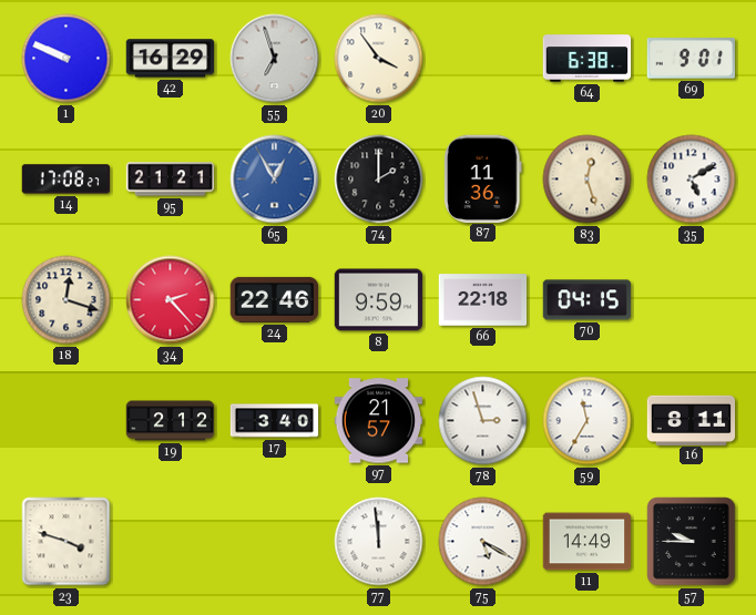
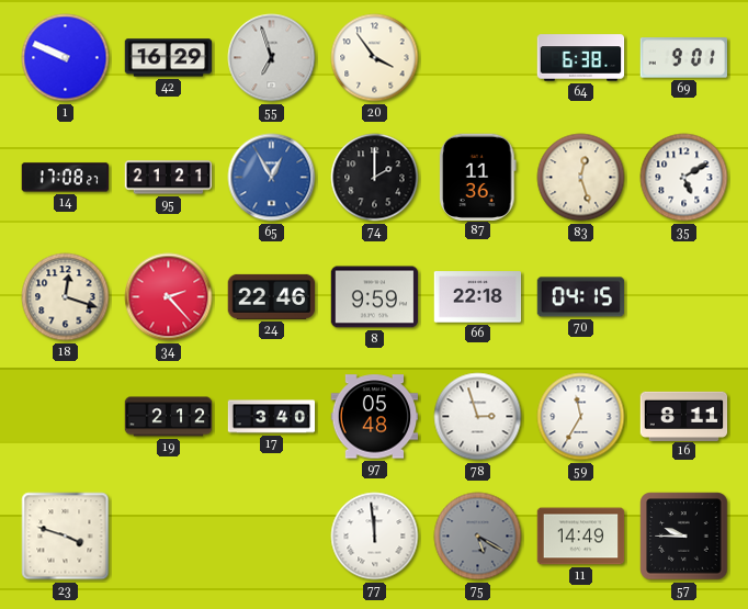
97: 21:57 -> 05:48
75 dial: white -> grey
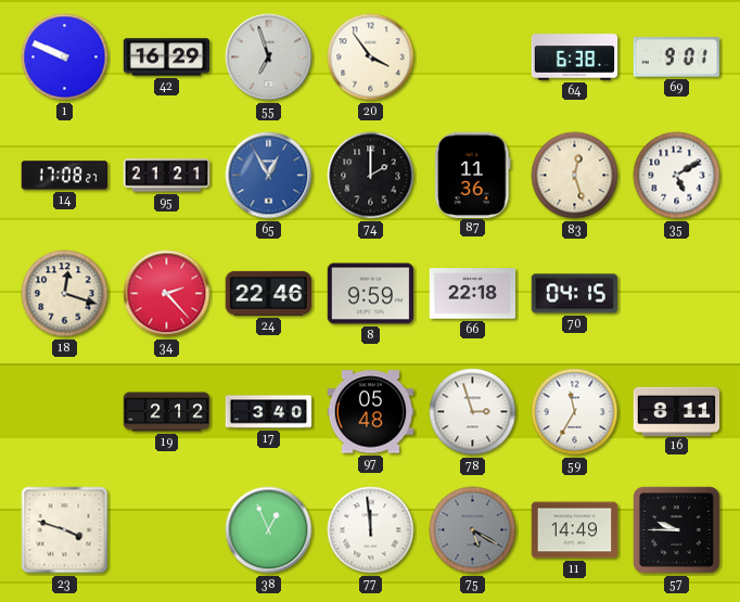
38: none -> 12:56
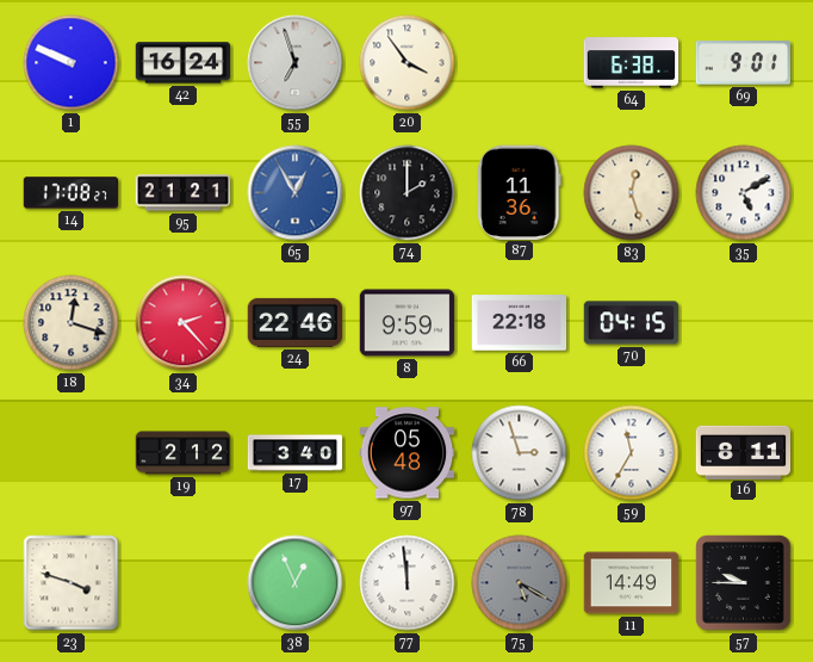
42: 16:29 -> 16:24
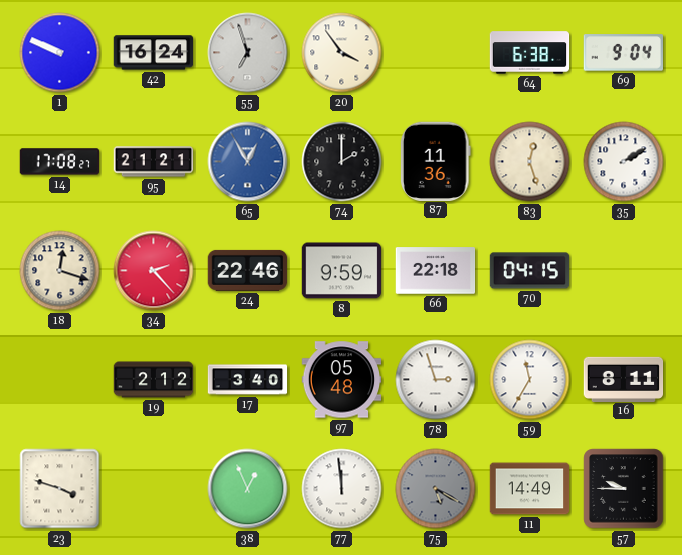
69: 9:01 -> 9:04
35: 5:10 -> 2:10
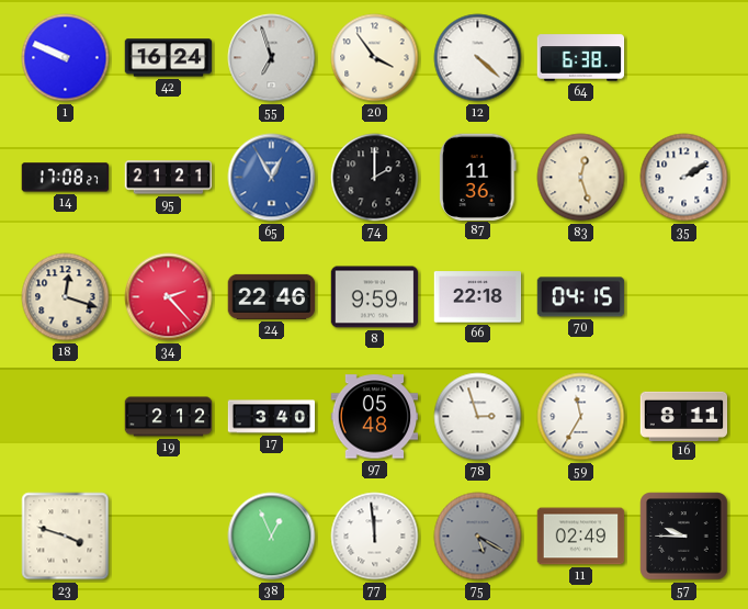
12: none -> 4:22
69: 9:04 -> none
11: 14:49 -> 02:49
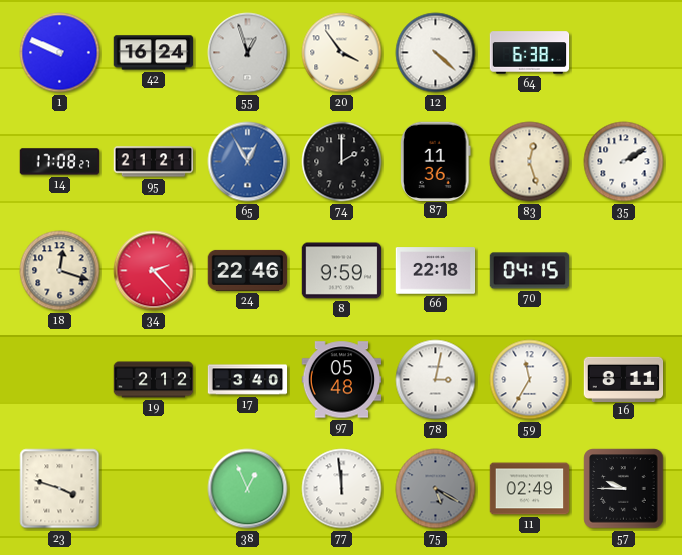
55: 6:57 -> 12:57
78: 2:57 -> 3:02
